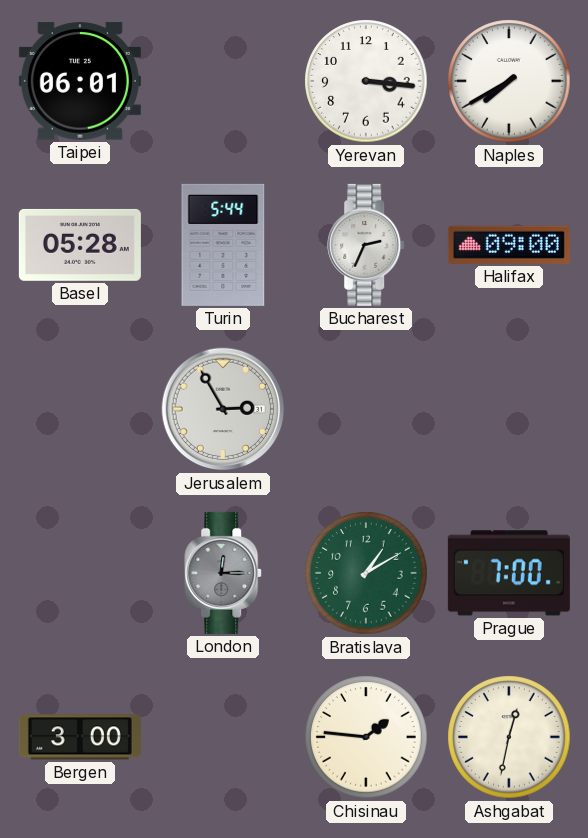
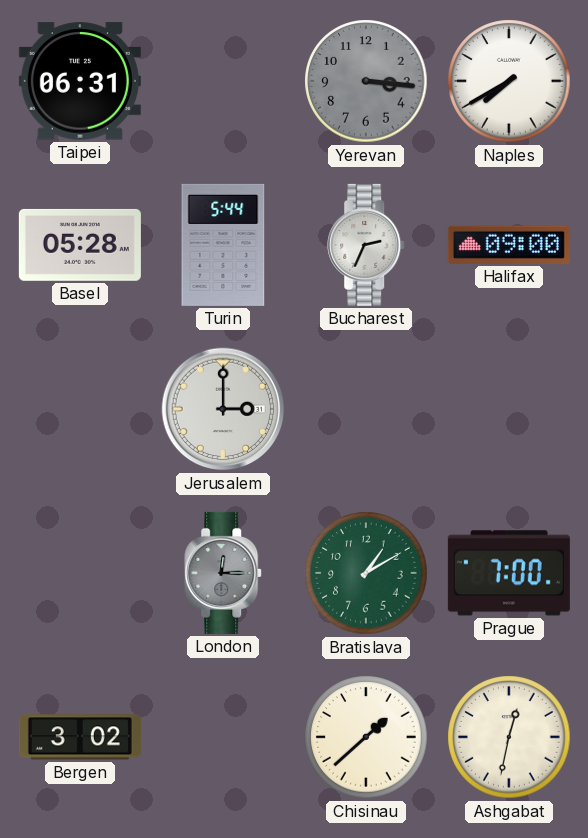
Taipei: 06:01 -> 06:31
Yerevan dial: white -> grey
Jerusalem: 2:55 -> 3:00
Bergen: 3:00 -> 3:02
Chisinau: 1:46 -> 1:38
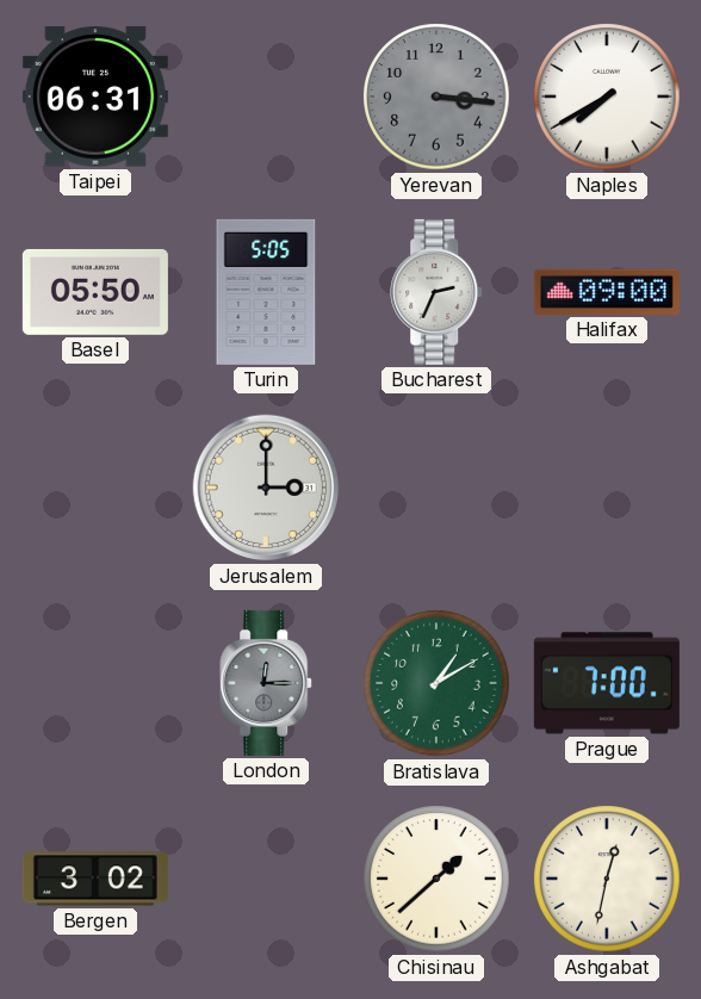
Basel: 05:28 -> 05:50
Turin: 5:44 -> 5:05
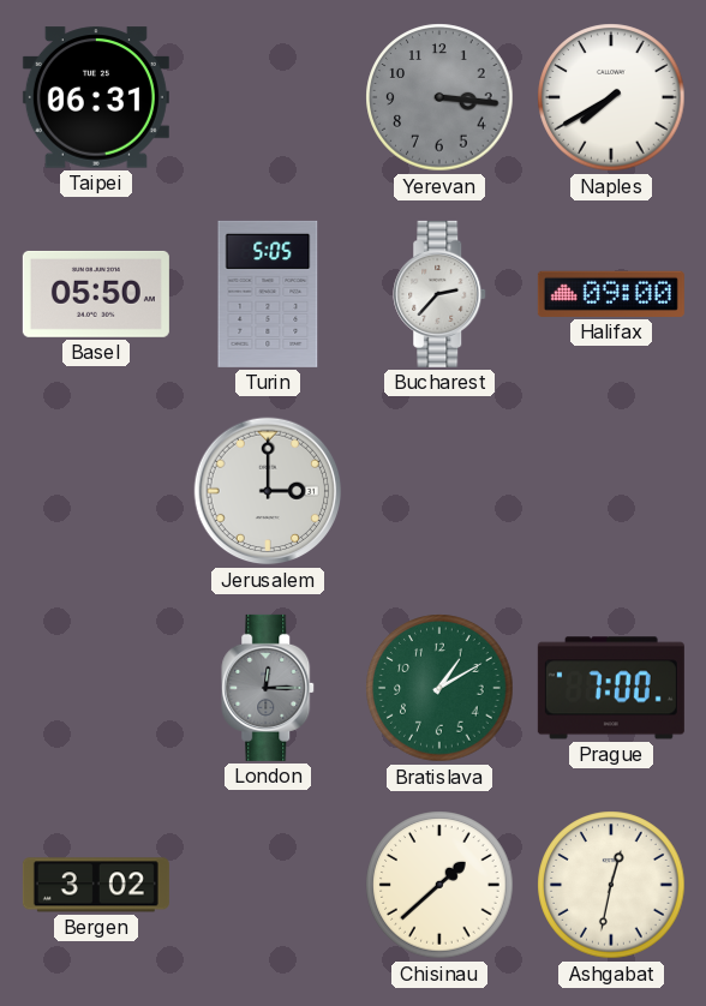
Bucharest: 2:34 -> 2:37
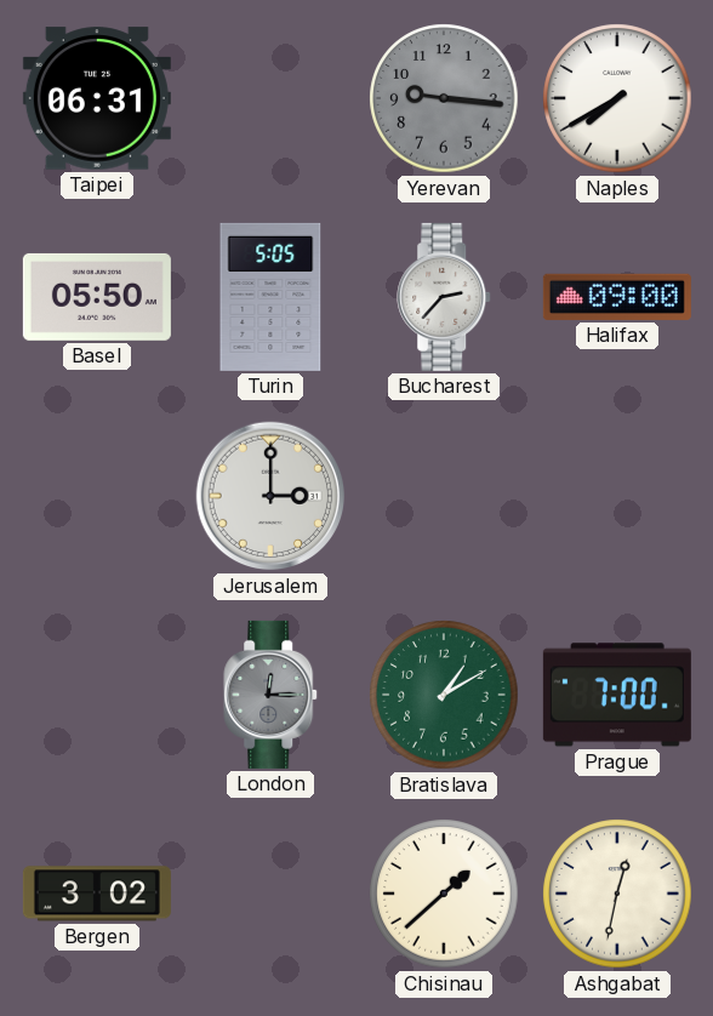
Yerevan: 3:16 -> 9:16
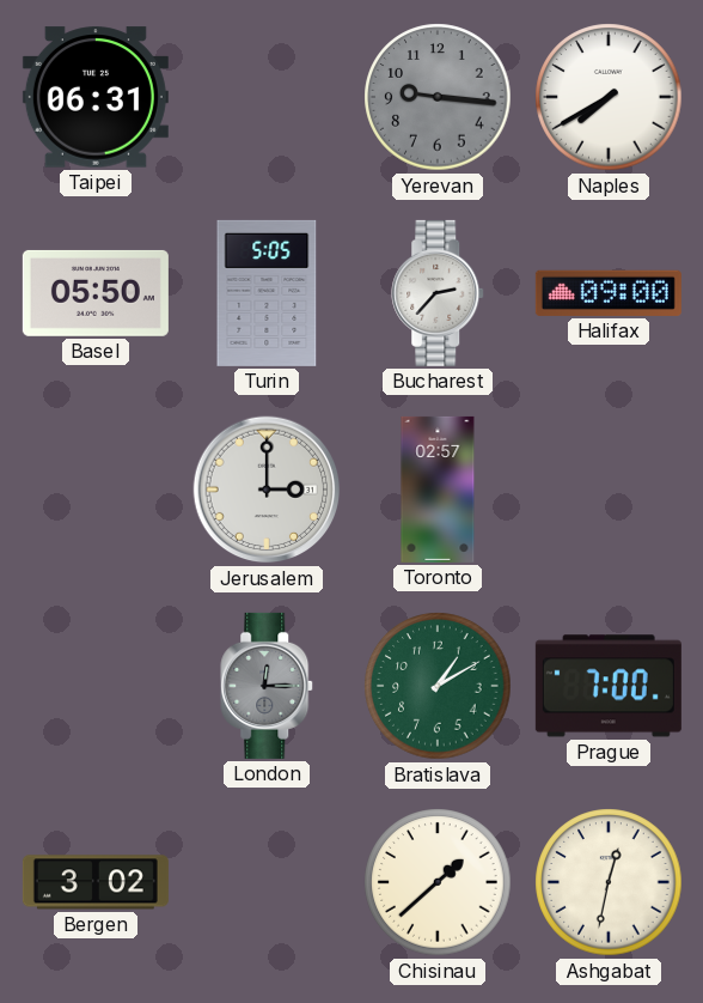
Toronto: none -> 02:57
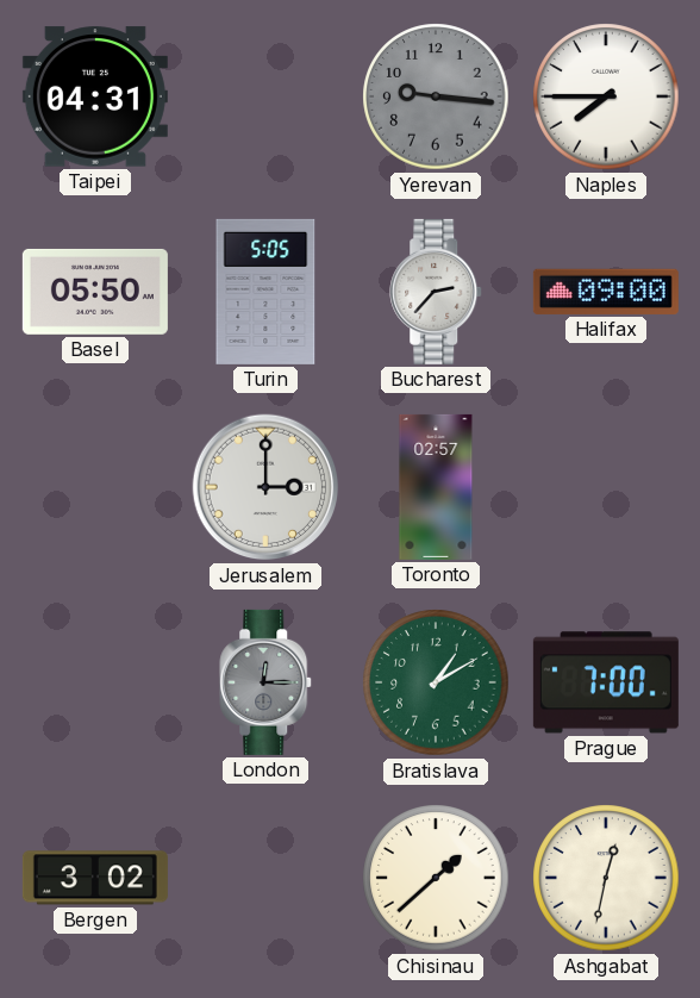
Taipei: 06:31 -> 04:31
Naples: 7:40 -> 7:45
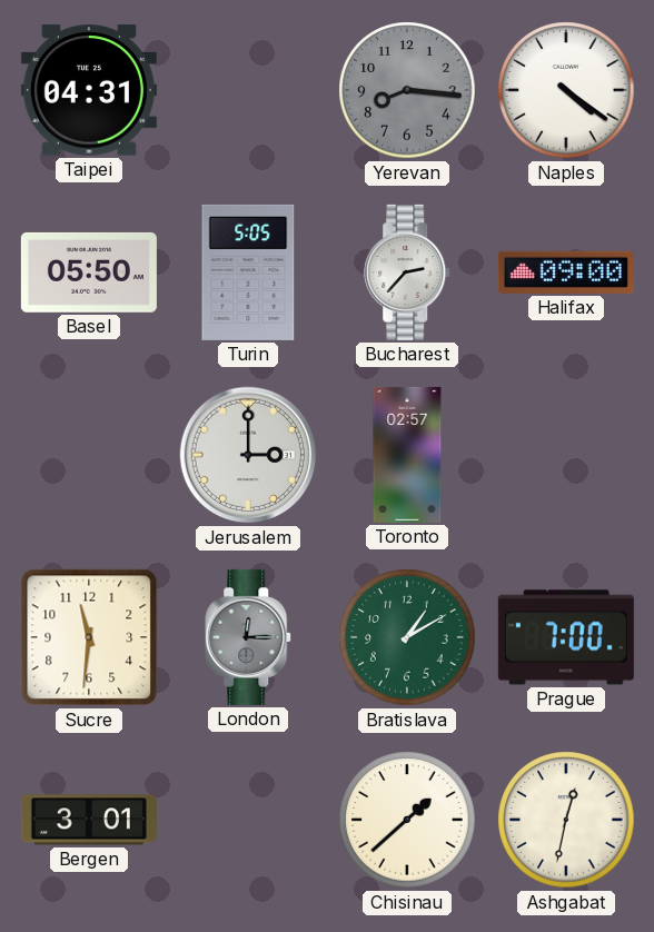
Yerevan: 9:16 -> 8:16
Naples: 7:45 -> 4:21
Sucre: none -> 11:31
Bergen: 3:02 -> 3:01
